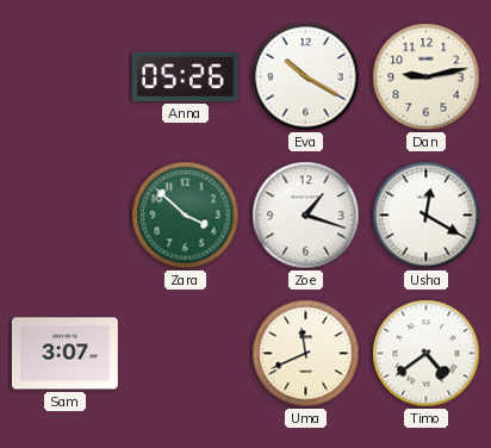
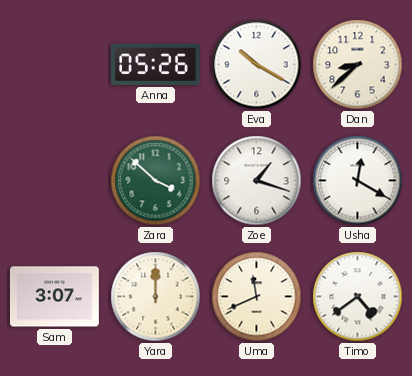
Dan: 9:13 -> 8:38
Yara: none -> 12:00
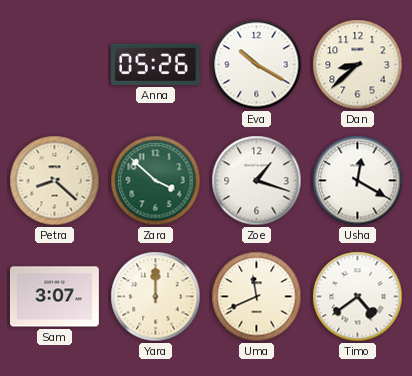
Petra: none -> 8:22
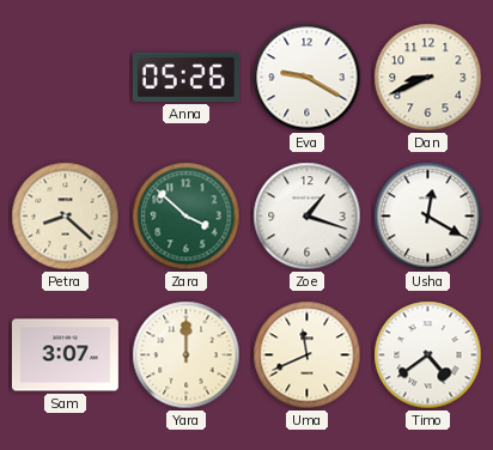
Eva: 10:20 -> 9:20
Dan: 8:38 -> 8:41
